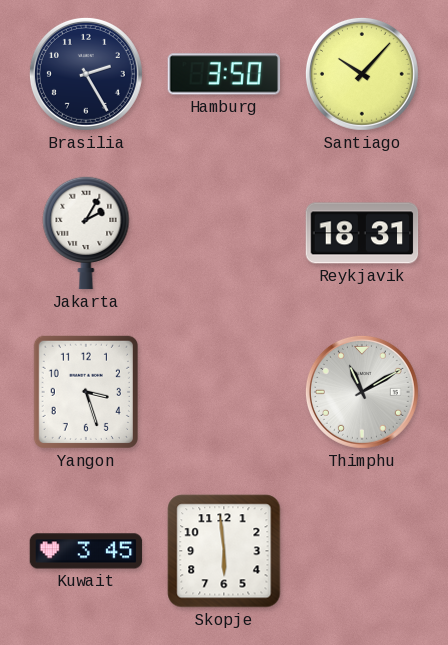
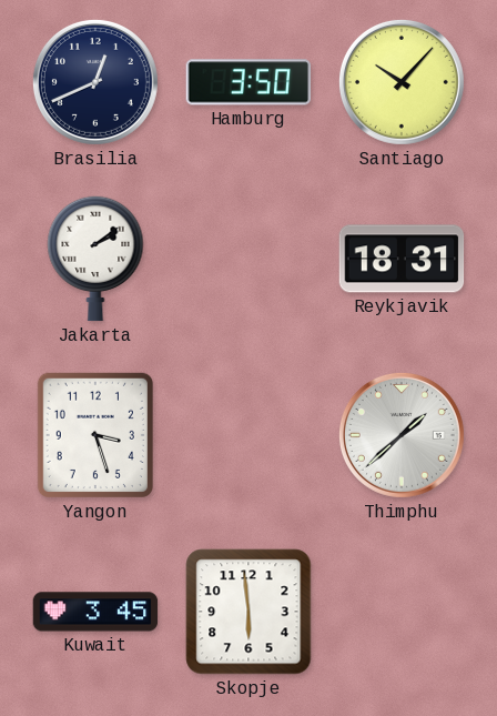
Brasilia: 2:25 -> 12:41
Jakarta: 2:05 -> 2:09
Thimphu: 11:10 -> 1:38
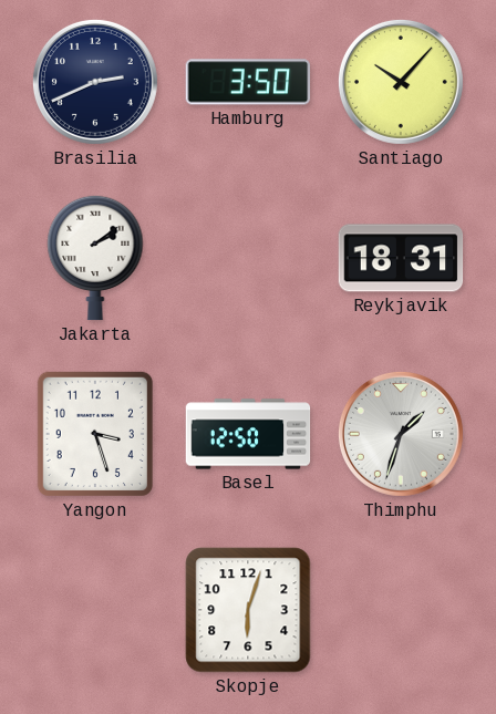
Brasilia: 12:41 -> 2:41
Basel: none -> 12:50
Thimphu: 1:38 -> 1:33
Kuwait: 3:45 -> none
Skopje: 5:59 -> 6:03
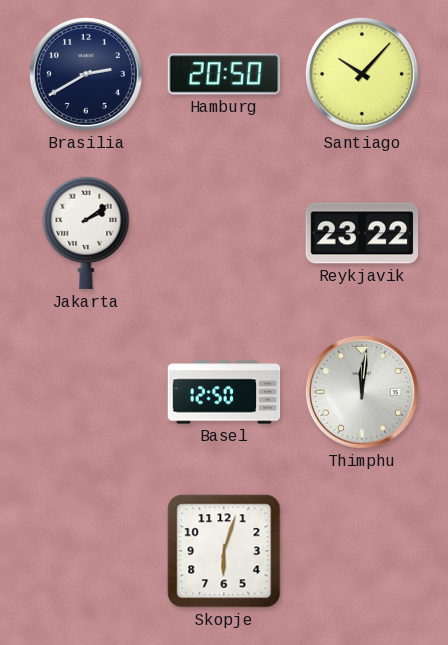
Brasilia: 2:41 -> 2:40
Hamburg: 3:50 -> 20:50
Reykjavik: 18:31 -> 23:22
Yangon: 3:27 -> none
Thimphu: 1:33 -> 12:01
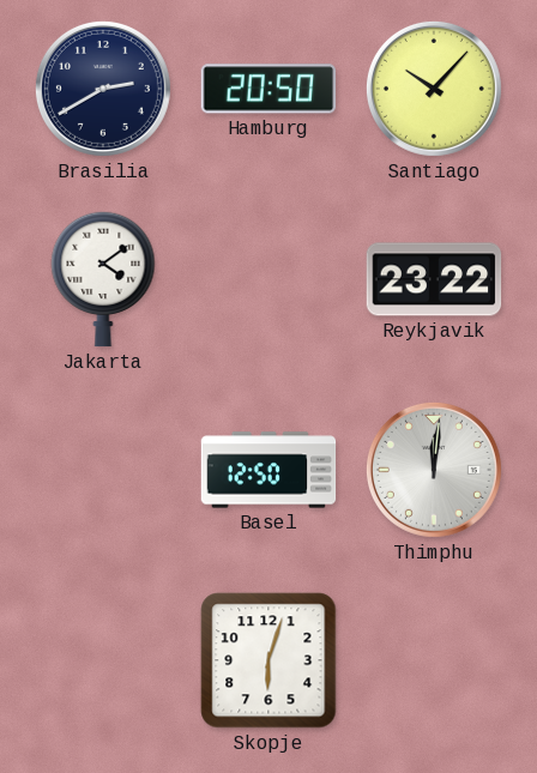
Jakarta: 2:09 -> 4:09
